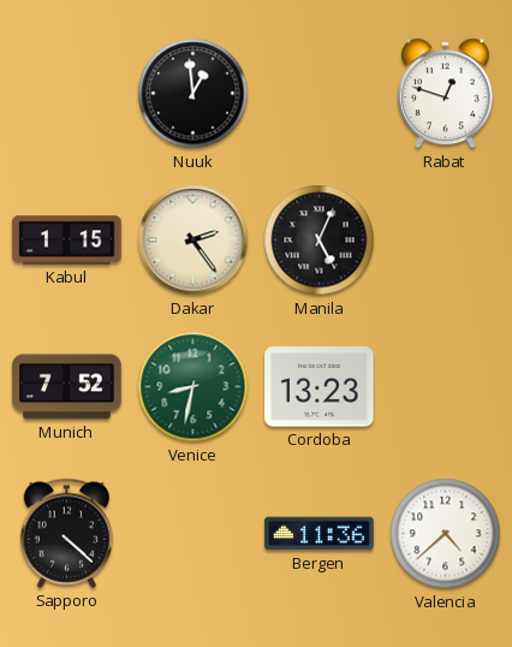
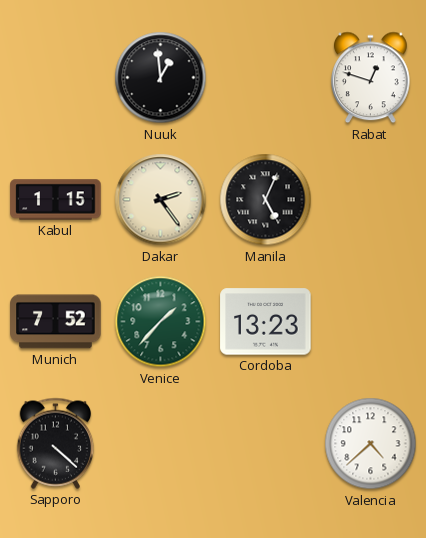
Venice: 8:32 -> 1:37
Bergen: 11:36 -> none
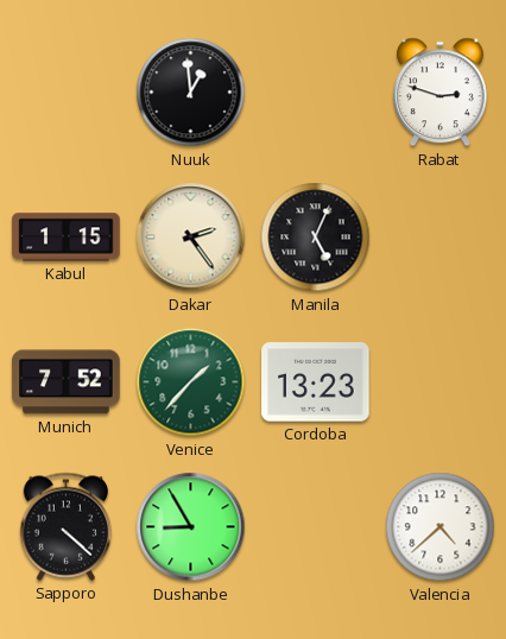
Rabat: 12:48 -> 2:48
Dushanbe: none -> 8:55
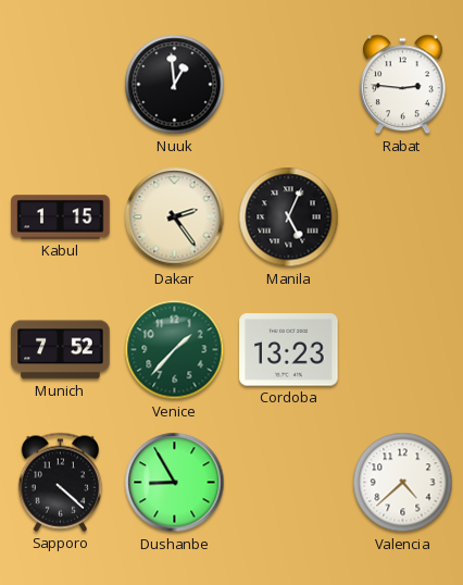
Rabat: 2:48 -> 2:46
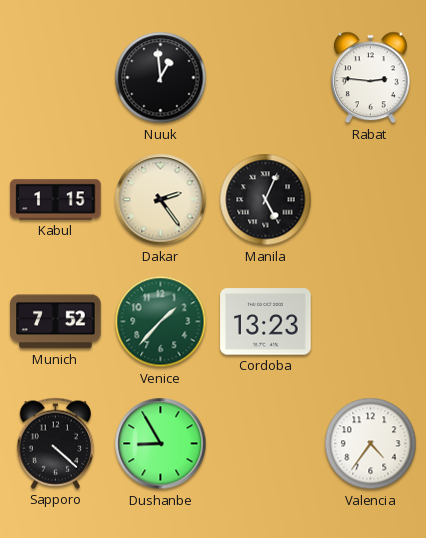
Valencia: 4:38 -> 4:36
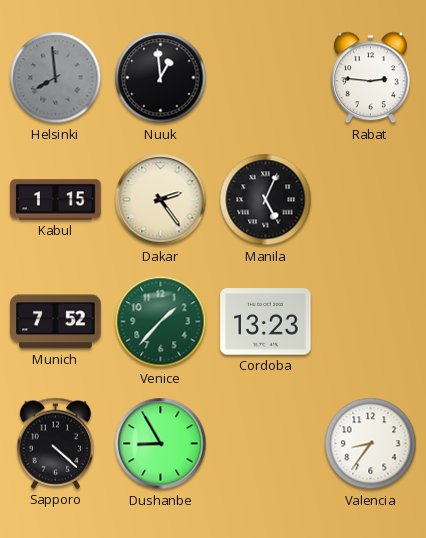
Helsinki: none -> 7:59
Valencia: 4:36 -> 8:36
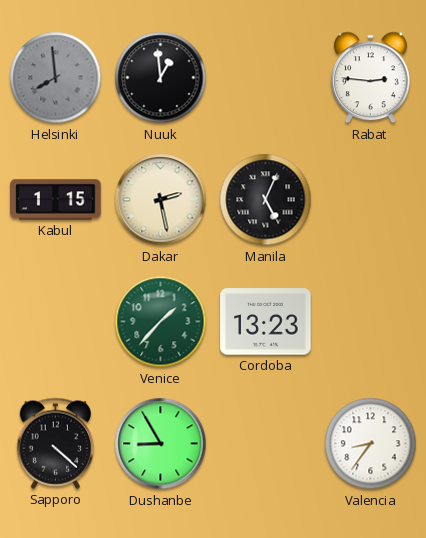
Dakar: 2:24 -> 2:28
Munich: 7:52 -> none
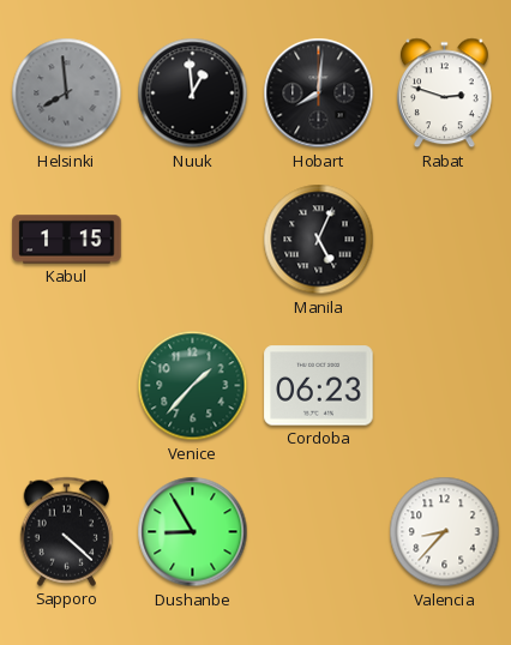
Hobart: none -> 8:01
Rabat: 2:46 -> 2:48
Dakar: 2:28 -> none
Cordoba: 13:23 -> 06:23
Valencia: 8:36 -> 8:37
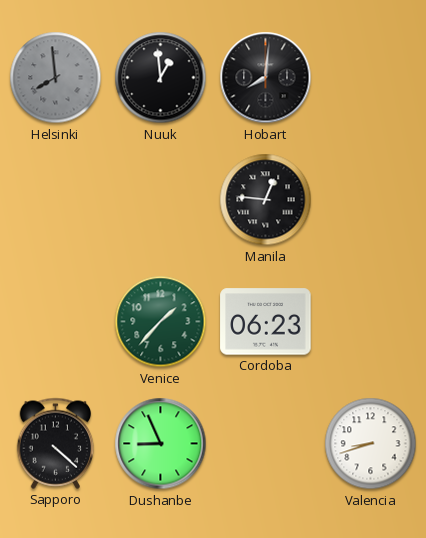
Rabat: 2:48 -> none
Kabul: 1:15 -> none
Manila: 5:04 -> 12:46
Dushanbe: 8:55 -> 8:56
Valencia: 8:37 -> 8:42
